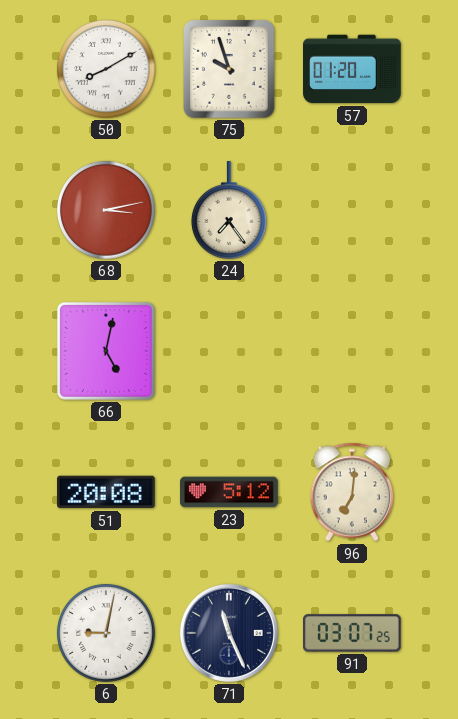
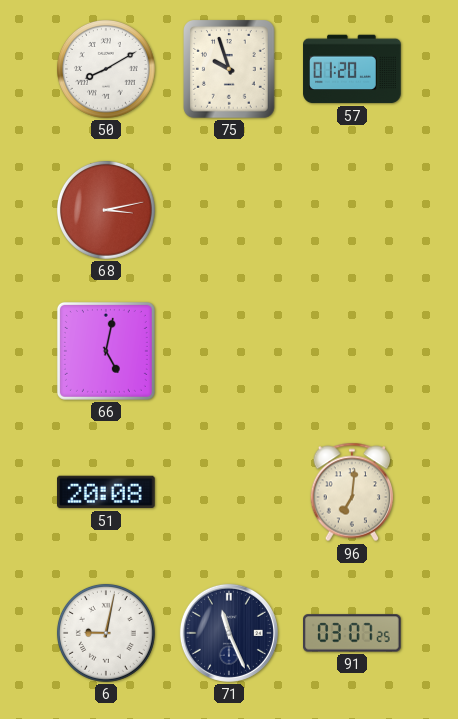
24: 7:24 -> none
23: 5:12 -> none
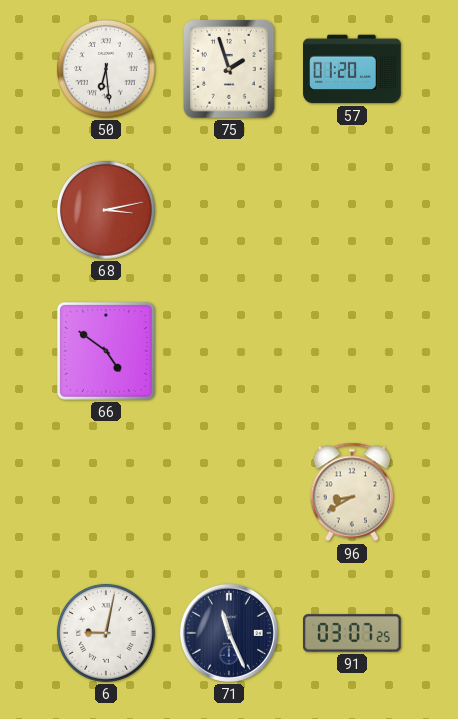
50: 8:10 -> 6:29
75: 9:57 -> 1:57
66: 5:02 -> 4:51
51: 20:08 -> none
96: 7:01 -> 8:40
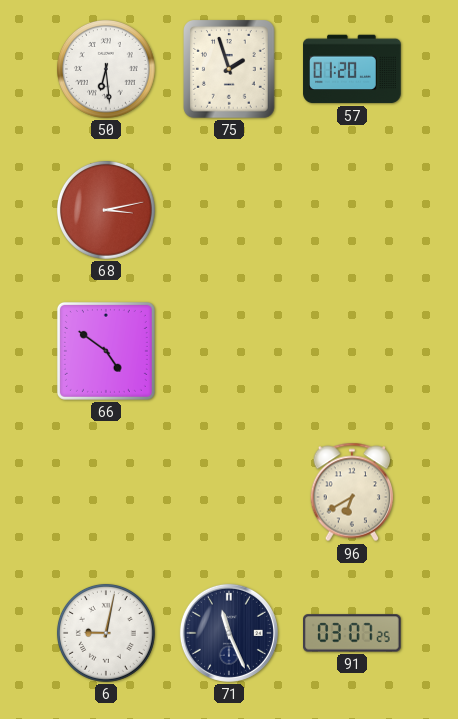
96: 8:40 -> 6:40
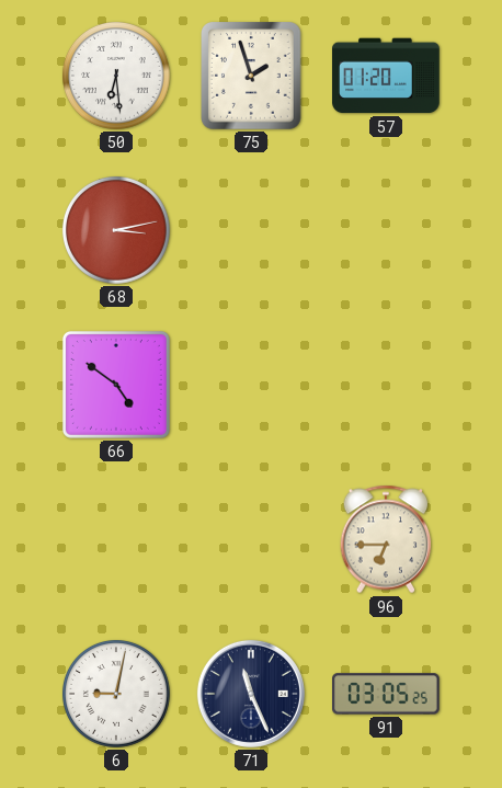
96: 6:40 -> 6:45
91: 03:07 -> 03:05
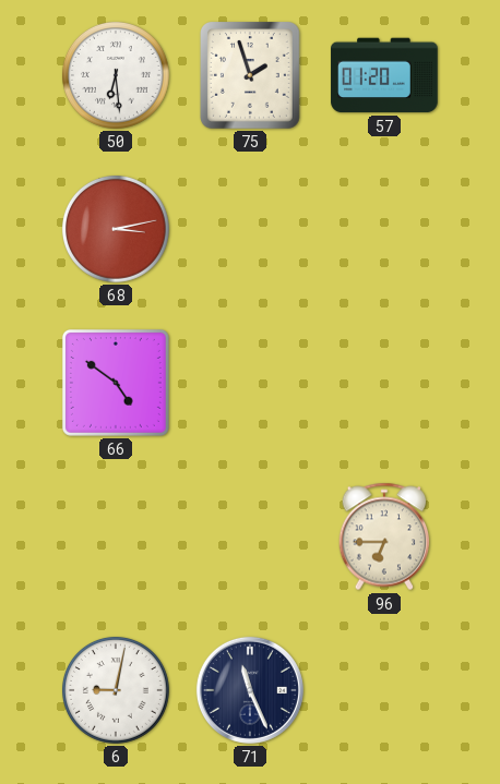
91: 03:05 -> none
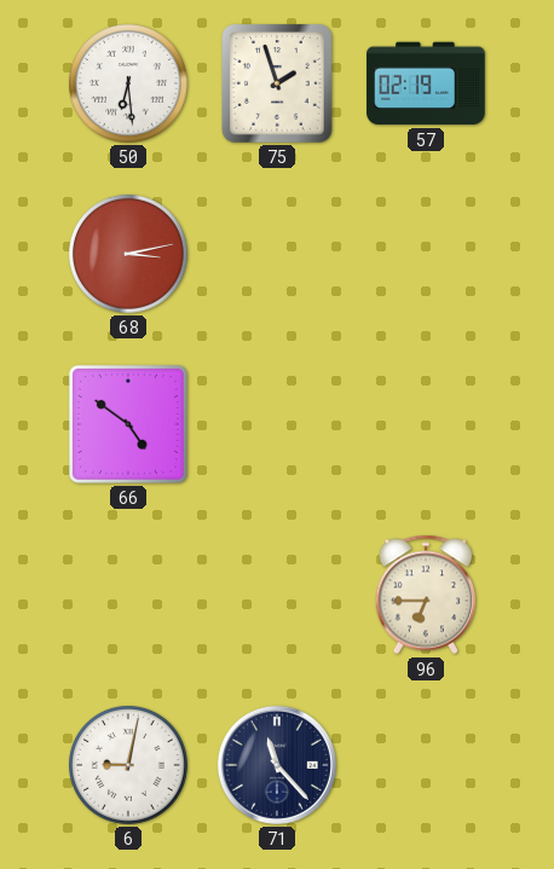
57: 01:20 -> 02:19
71: 11:26 -> 11:23
